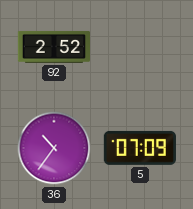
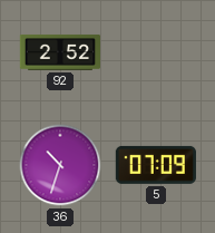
36: 10:36 -> 10:33
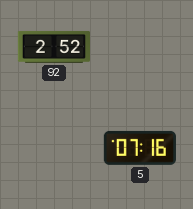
36: 10:33 -> none
5: 07:09 -> 07:16
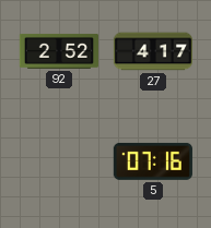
27: none -> 4:17
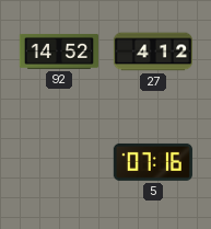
92: 2:52 -> 14:52
27: 4:17 -> 4:12
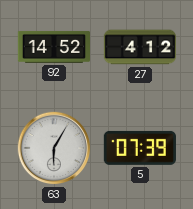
63: none -> 6:05
5: 07:16 -> 07:39
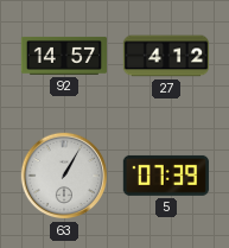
92: 14:52 -> 14:57
63: 6:05 -> 1:05
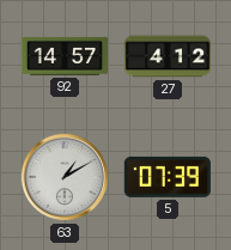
63: 1:05 -> 1:10
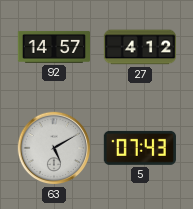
63: 1:10 -> 5:10
5: 07:39 -> 07:43
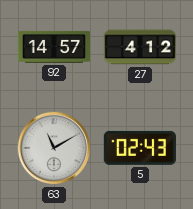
63: 5:10 -> 11:10
5: 07:43 -> 02:43
